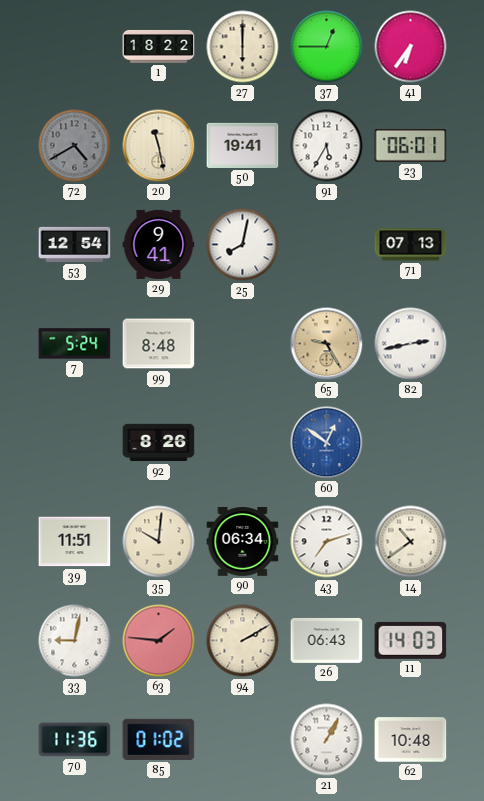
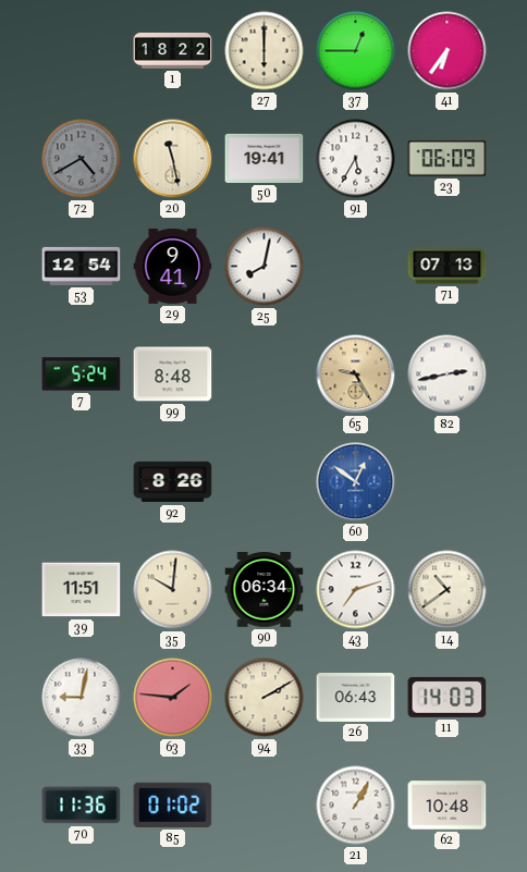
23: 06:01 -> 06:09
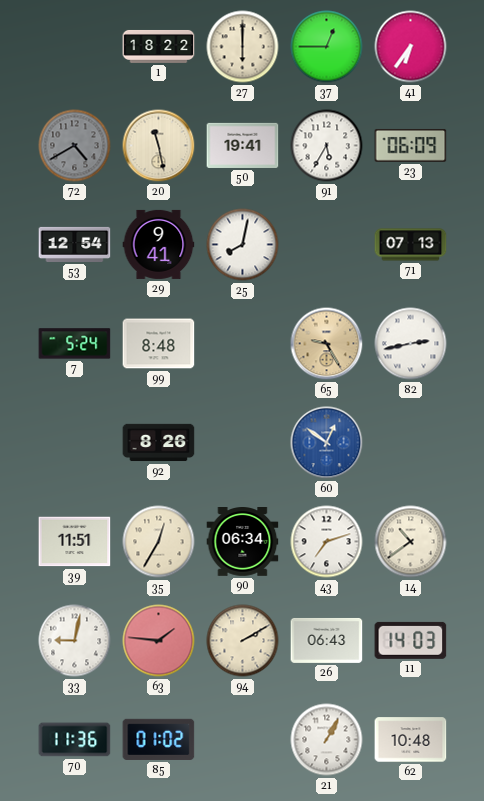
35: 10:01 -> 12:35
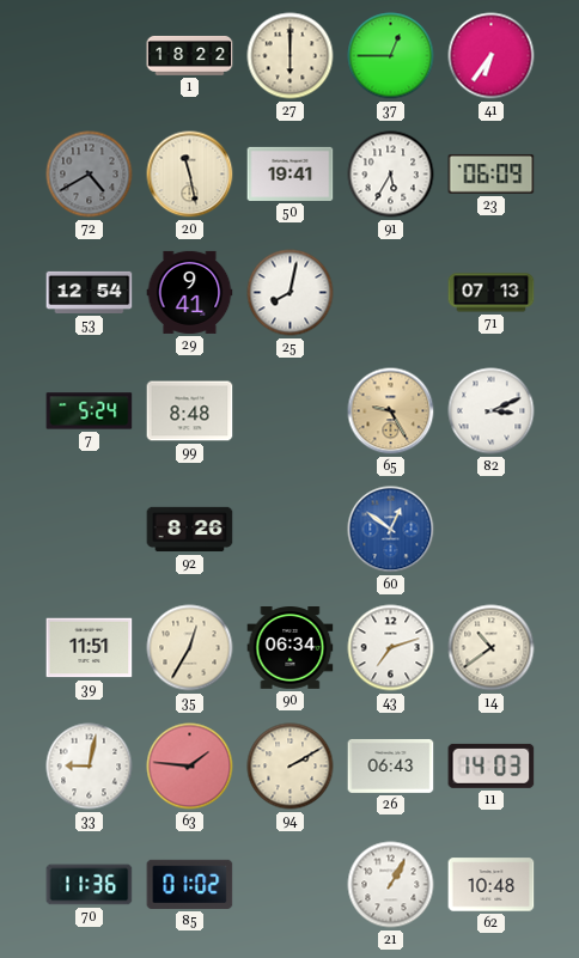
82: 2:43 -> 3:11
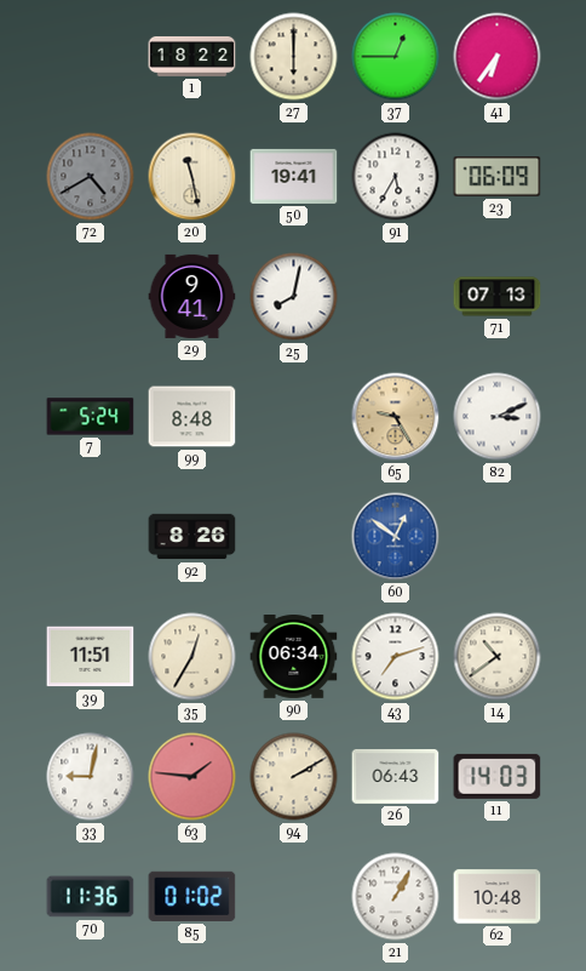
53: 12:54 -> none
